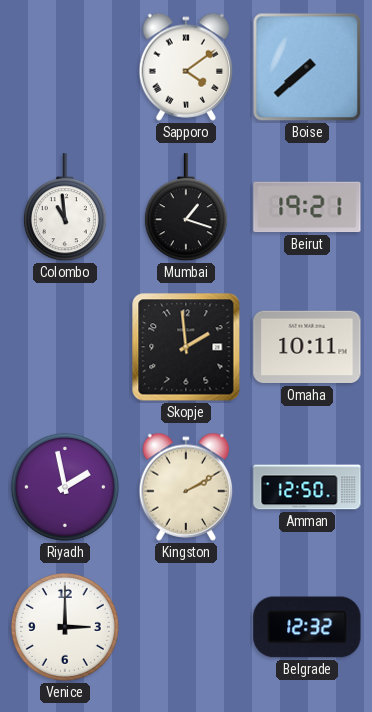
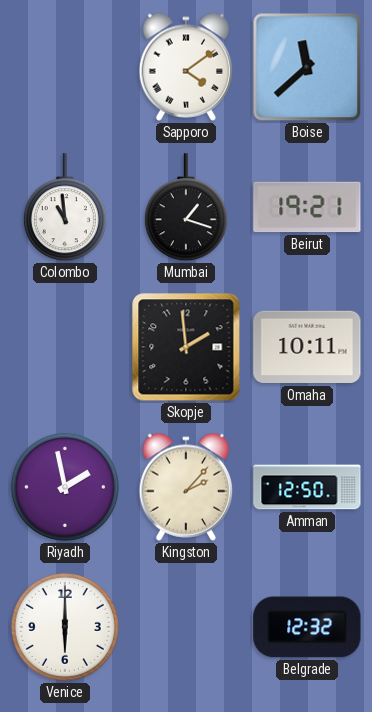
Boise: 7:38 -> 11:38
Kingston: 2:10 -> 2:07
Venice: 3:00 -> 6:00
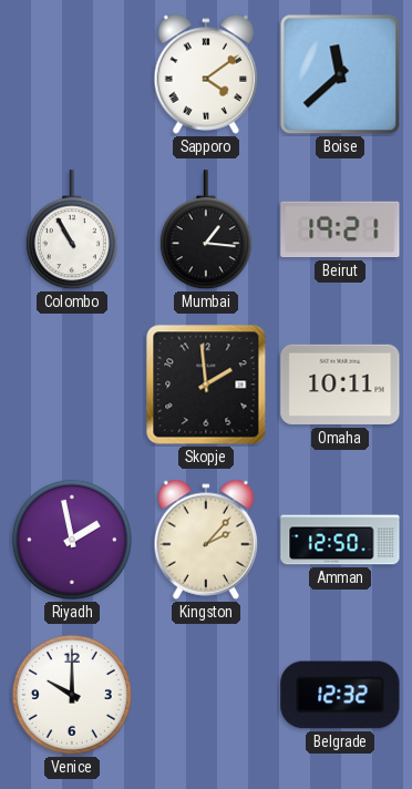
Colombo: 10:59 -> 10:55
Mumbai: 1:18 -> 1:16
Venice: 6:00 -> 10:00
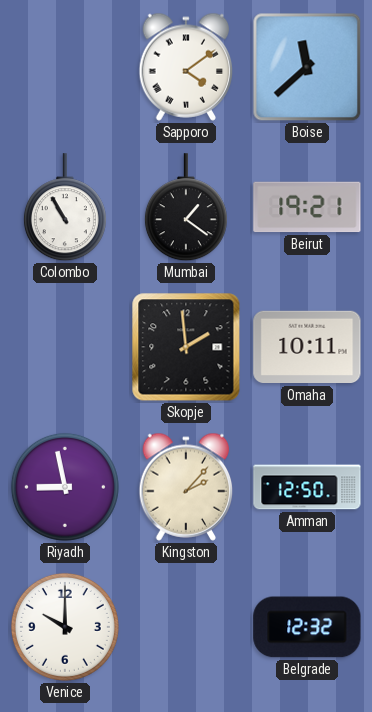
Mumbai: 1:16 -> 1:21
Riyadh: 1:58 -> 8:58
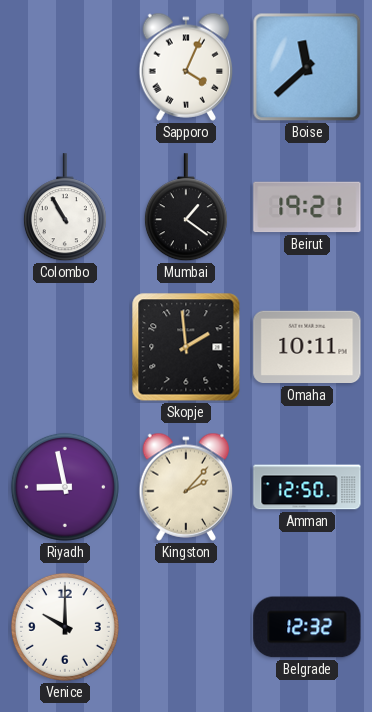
Sapporo: 4:09 -> 4:04
